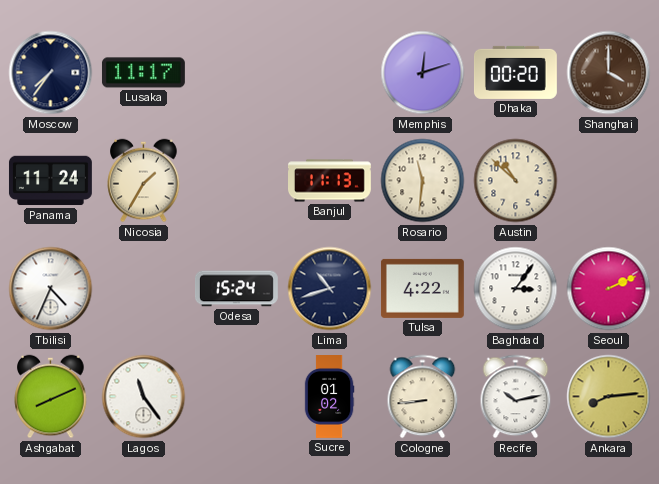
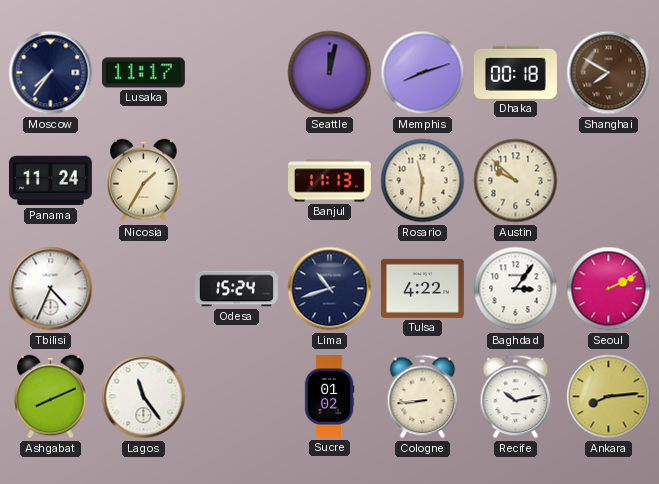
Seattle: none -> 12:02
Memphis: 12:12 -> 8:12
Dhaka: 00:20 -> 00:18
Shanghai: 4:00 -> 7:50
Austin: 10:52 -> 9:52
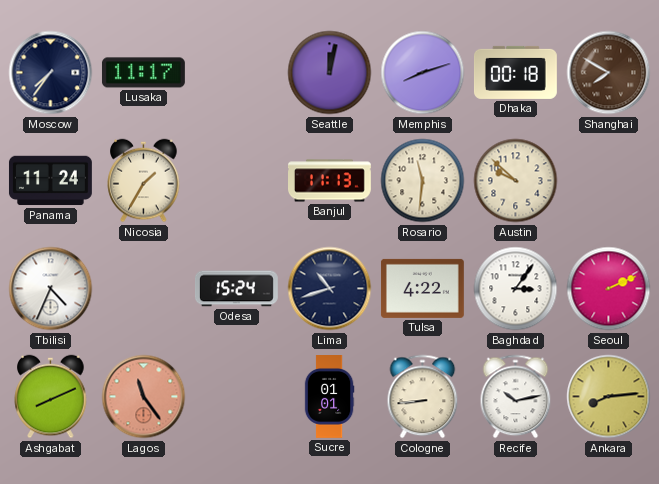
Lagos dial: white -> salmon
Sucre: 01:02 -> 01:01
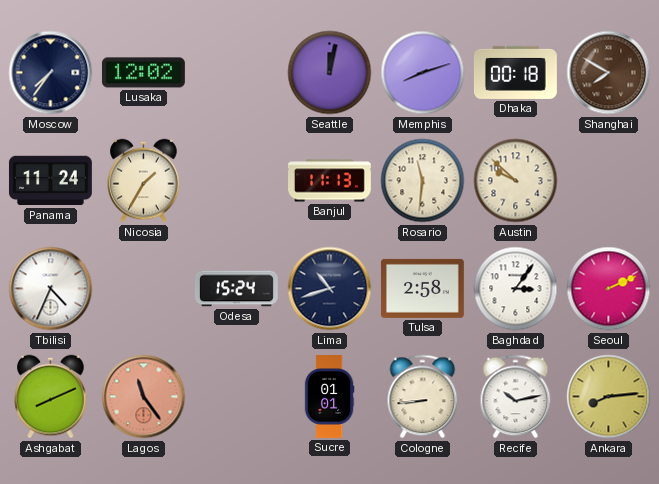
Lusaka: 11:17 -> 12:02
Tulsa: 4:22 -> 2:58
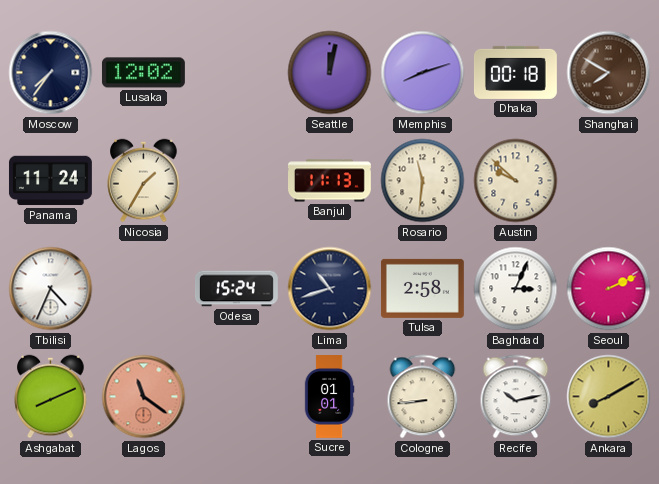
Baghdad: 3:06 -> 3:04
Lagos: 11:24 -> 11:21
Ankara: 8:14 -> 8:10
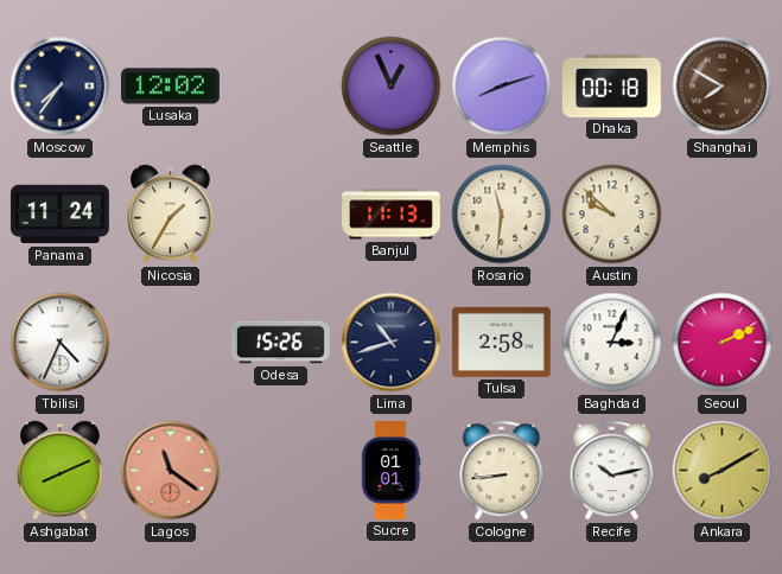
Seattle: 12:02 -> 12:56
Odesa: 15:24 -> 15:26
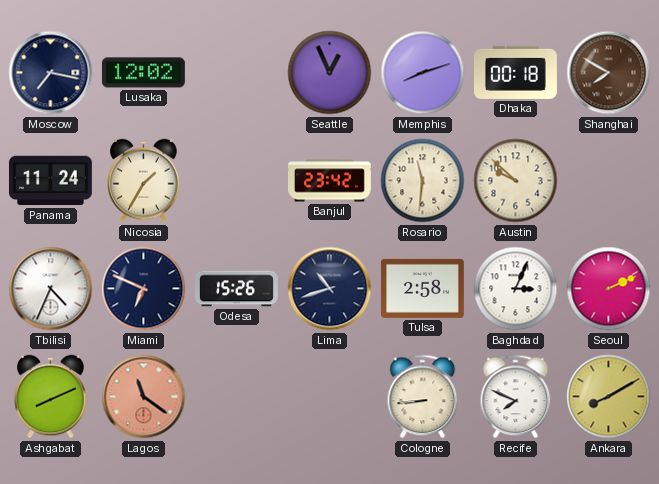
Moscow: 7:36 -> 7:17
Banjul: 11:13 -> 23:42
Miami: none -> 6:49
Sucre: 01:01 -> none
Recife: 10:13 -> 7:49
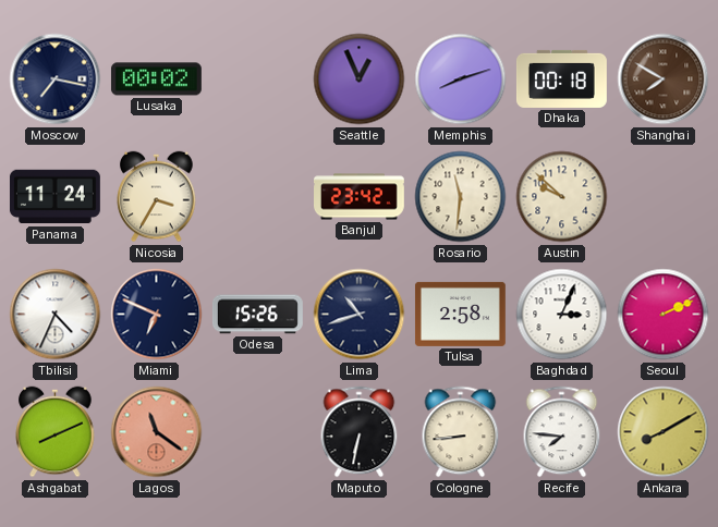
Lusaka: 12:02 -> 00:02
Nicosia: 1:35 -> 3:35
Maputo: none -> 6:32
Recife: 7:49 -> 7:46
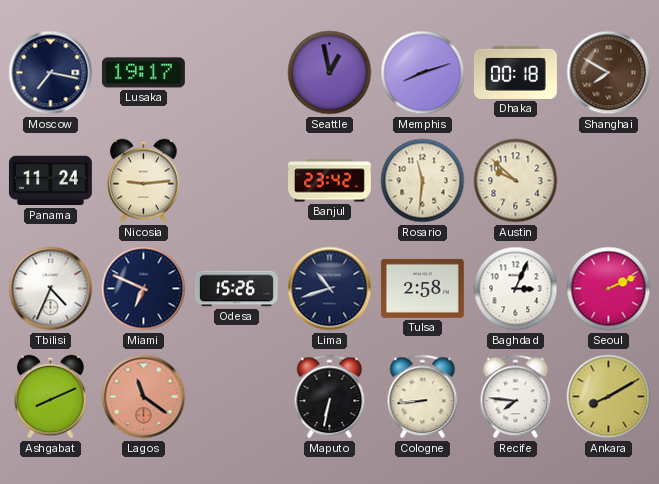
Lusaka: 00:02 -> 19:17
Seattle: 12:56 -> 12:58
Nicosia: 3:35 -> 9:14
